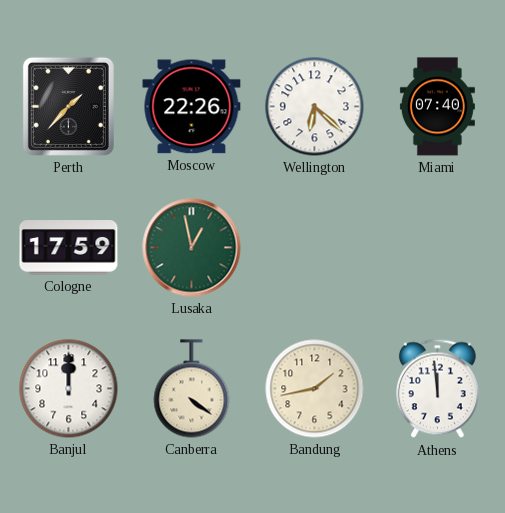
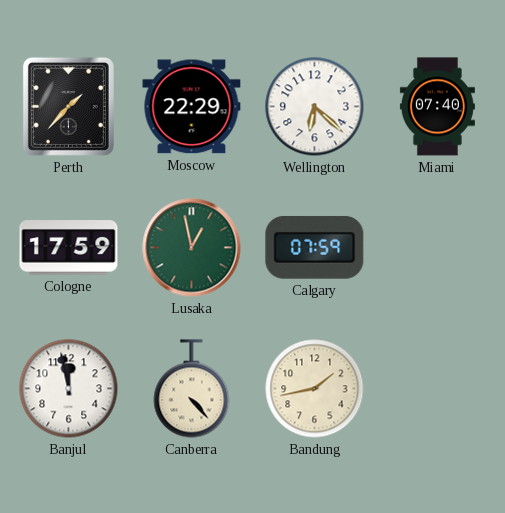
Moscow: 22:26 -> 22:29
Calgary: none -> 07:59
Banjul: 12:00 -> 11:58
Canberra: 4:21 -> 4:23
Athens: 11:59 -> none
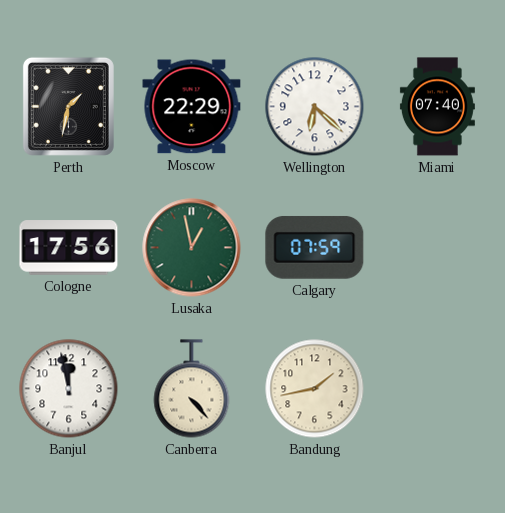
Perth: 1:37 -> 1:32
Cologne: 17:59 -> 17:56
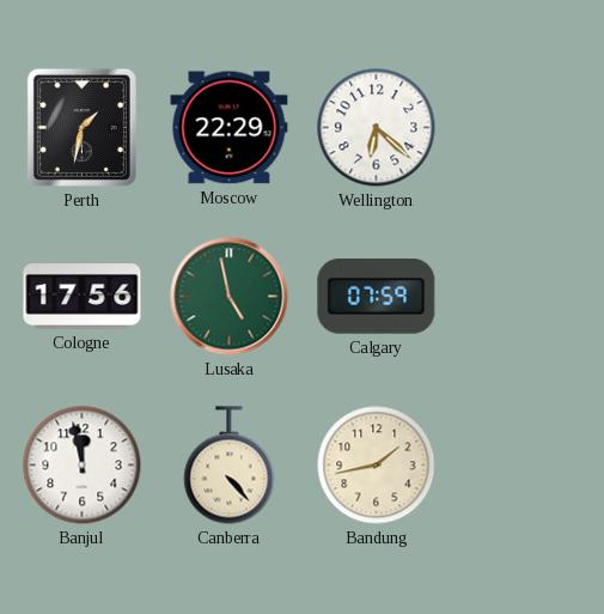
Miami: 07:40 -> none
Lusaka: 12:58 -> 4:58
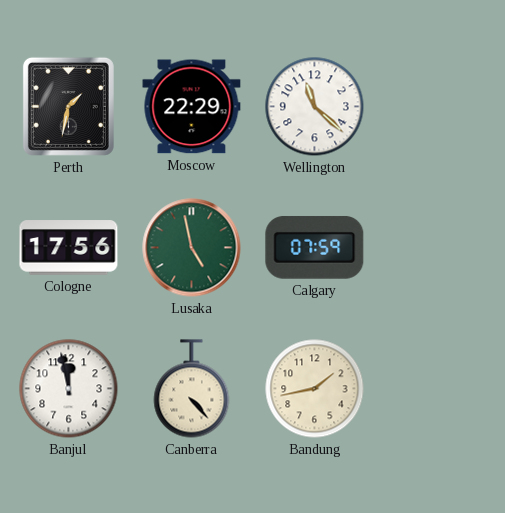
Wellington: 6:22 -> 11:22
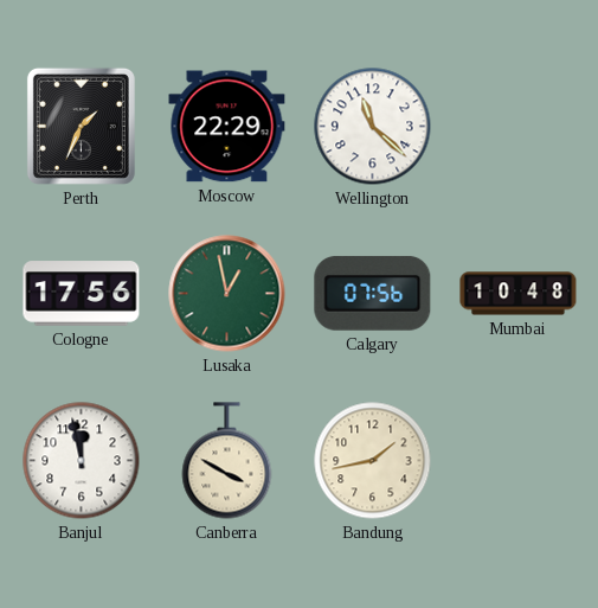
Perth: 1:32 -> 1:34
Lusaka: 4:58 -> 12:58
Calgary: 07:59 -> 07:56
Mumbai: none -> 10:48
Canberra: 4:23 -> 3:50
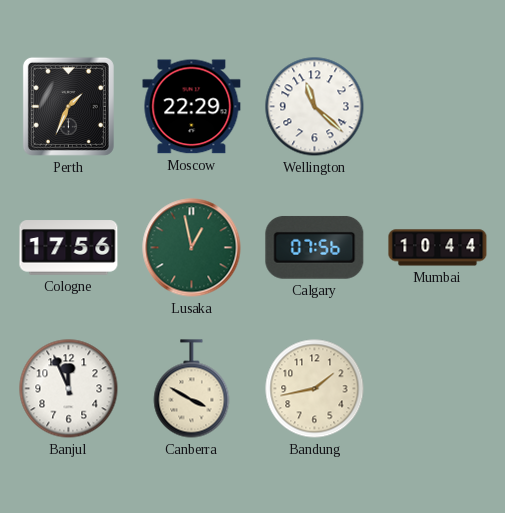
Mumbai: 10:48 -> 10:44
Banjul: 11:58 -> 11:56
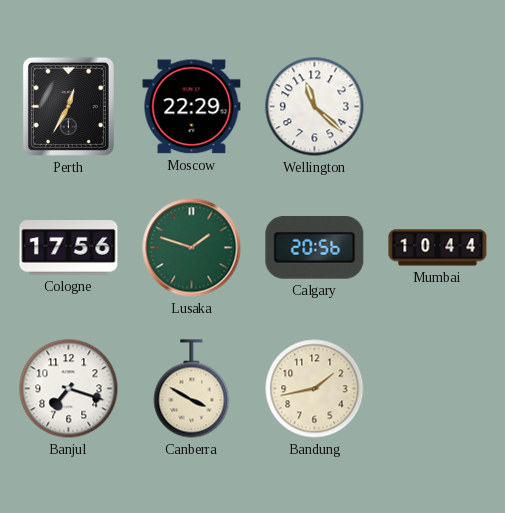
Perth: 1:34 -> 12:35
Lusaka: 12:58 -> 1:48
Calgary: 07:56 -> 20:56
Banjul: 11:56 -> 7:18
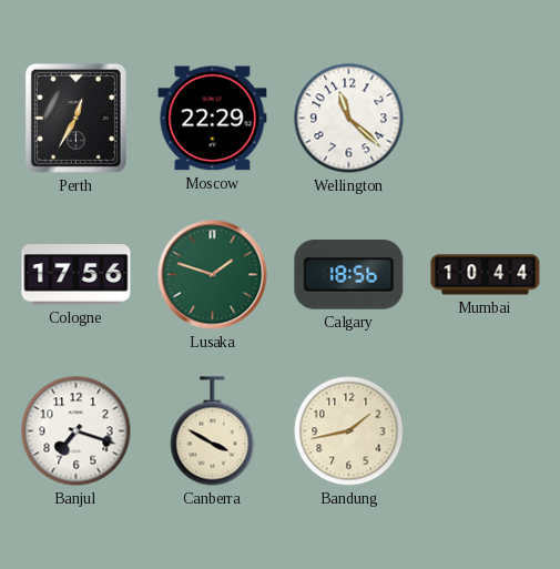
Calgary: 20:56 -> 18:56
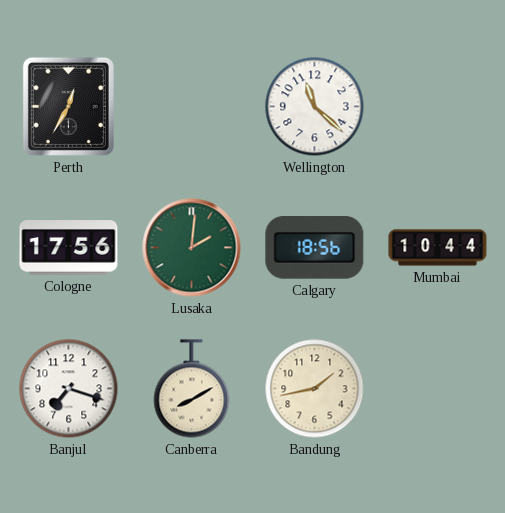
Moscow: 22:29 -> none
Lusaka: 1:48 -> 2:01
Canberra: 3:50 -> 8:10
